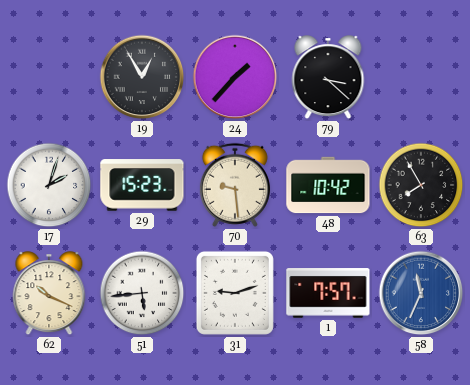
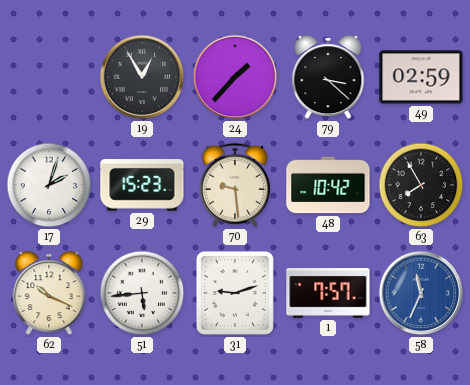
49: none -> 02:59
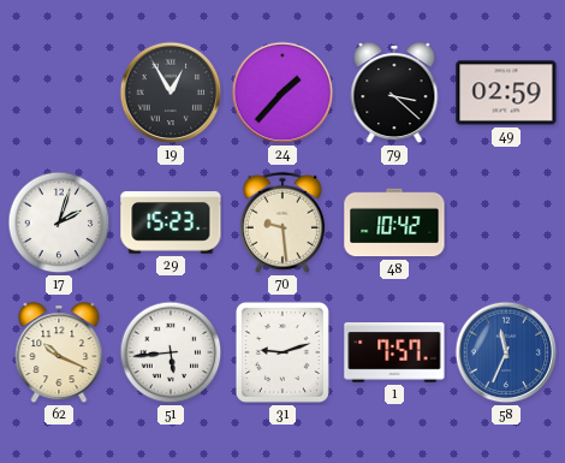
63: 7:55 -> none
